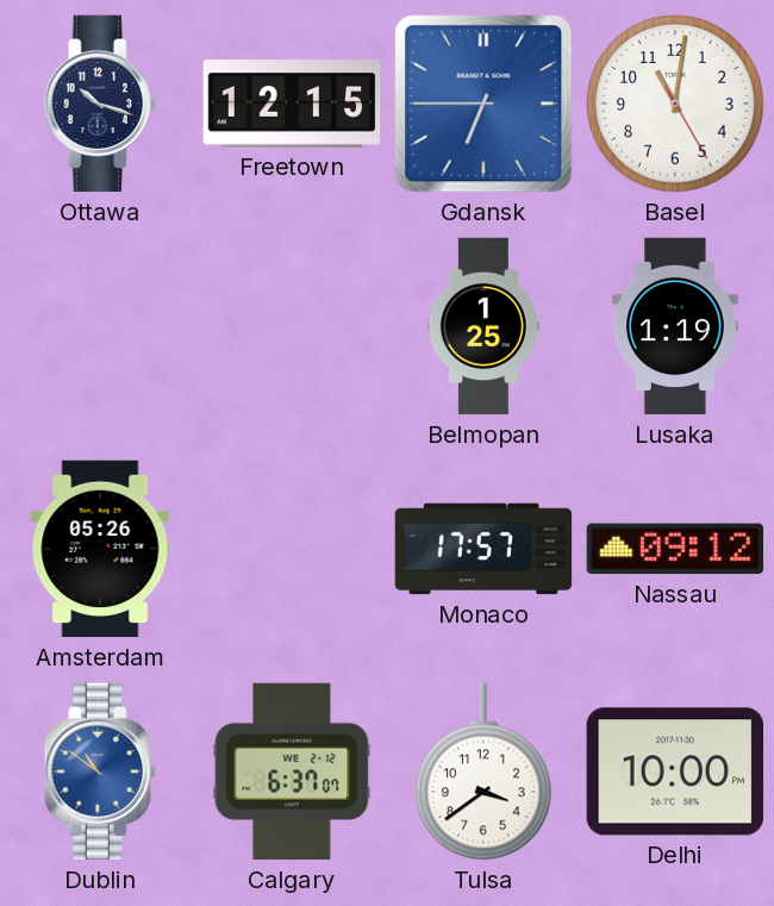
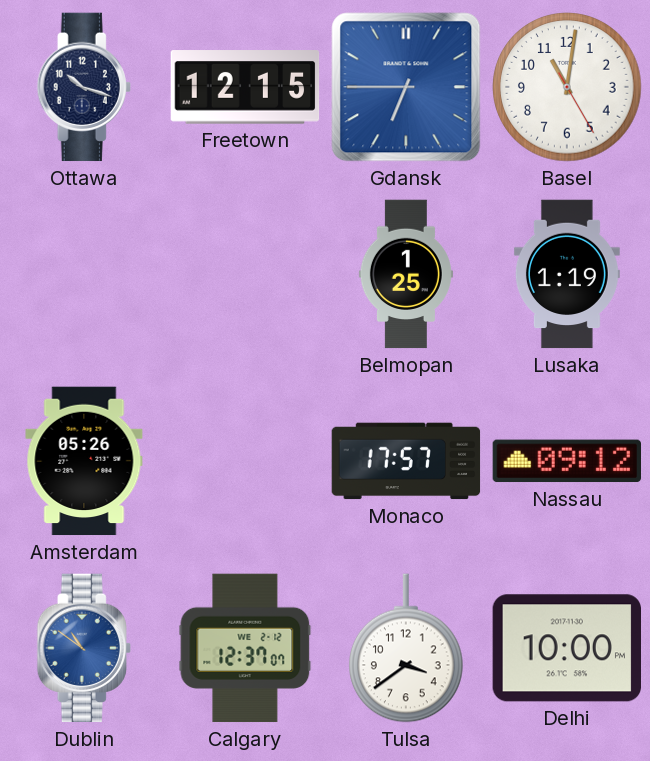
Calgary: 6:37 -> 12:37
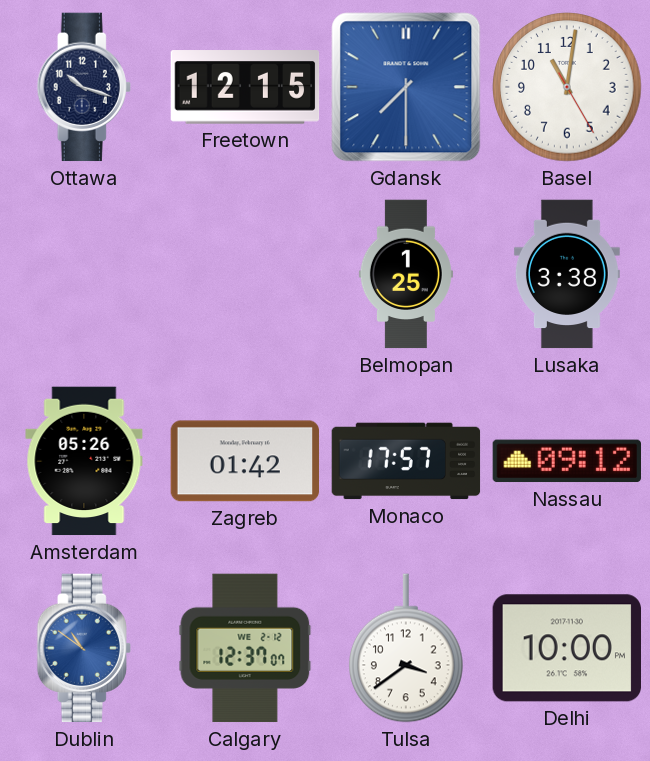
Gdansk: 6:45 -> 7:30
Lusaka: 1:19 -> 3:38
Zagreb: none -> 01:42
